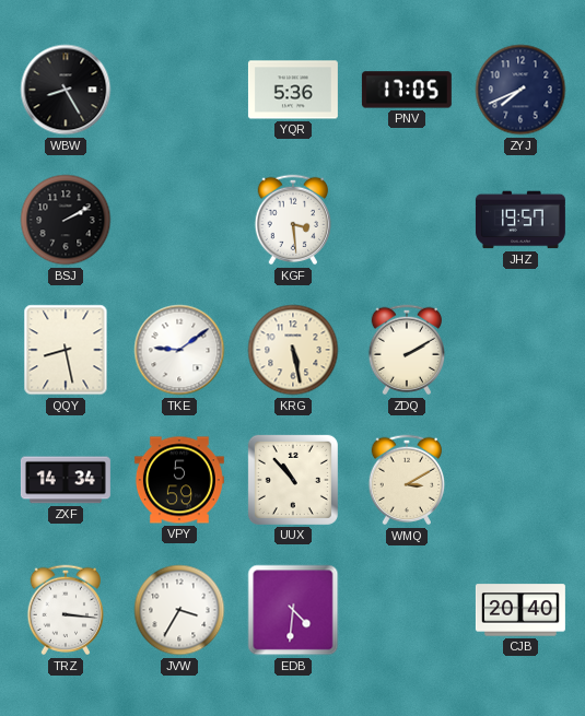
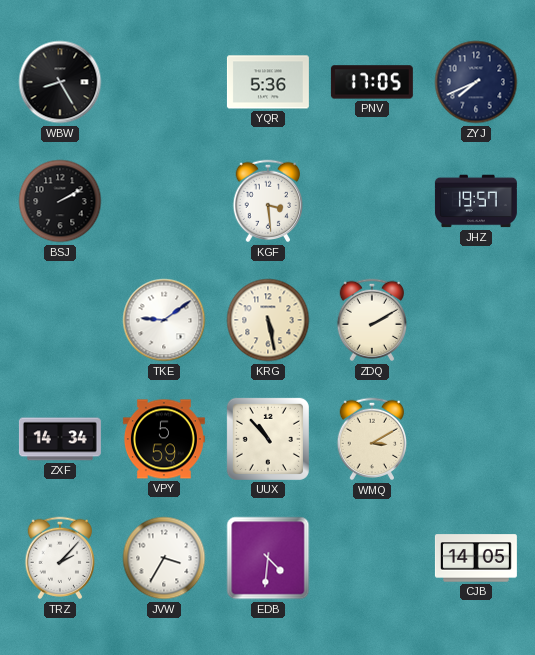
QQY: 8:28 -> none
TRZ: 3:16 -> 2:07
CJB: 20:40 -> 14:05
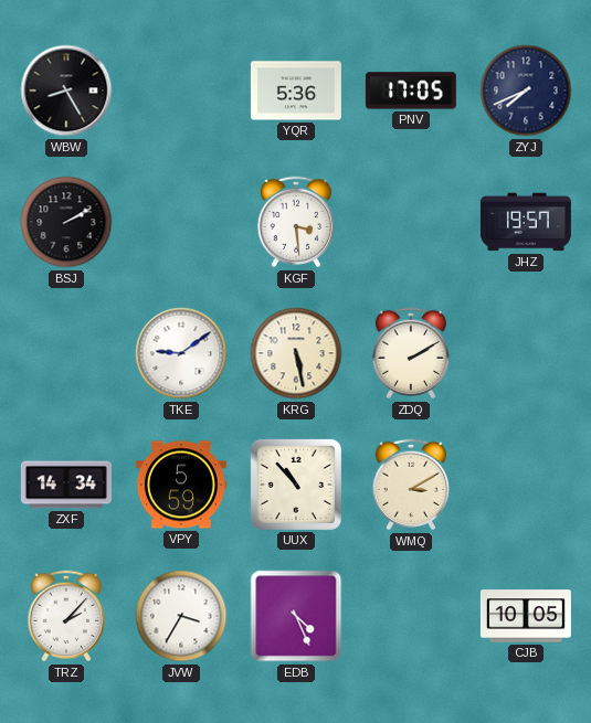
EDB: 4:31 -> 4:26
CJB: 14:05 -> 10:05
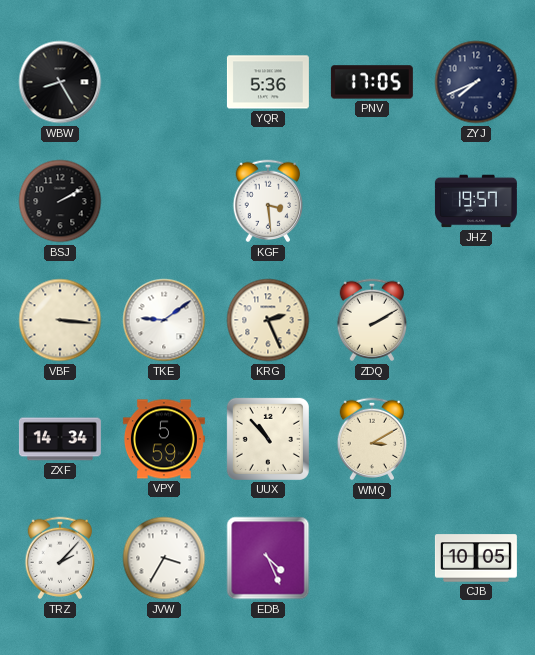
VBF: none -> 3:16
KRG: 5:28 -> 2:26
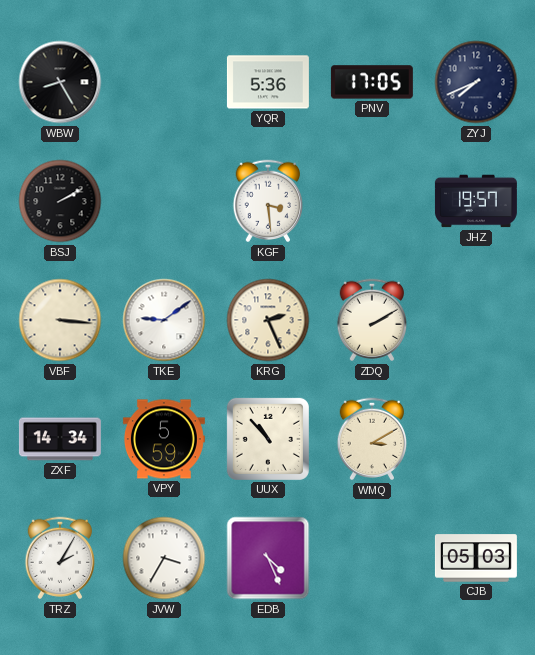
TRZ: 2:07 -> 2:05
CJB: 10:05 -> 05:03
